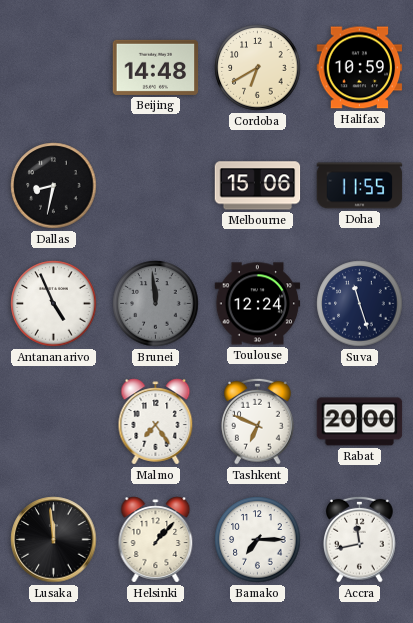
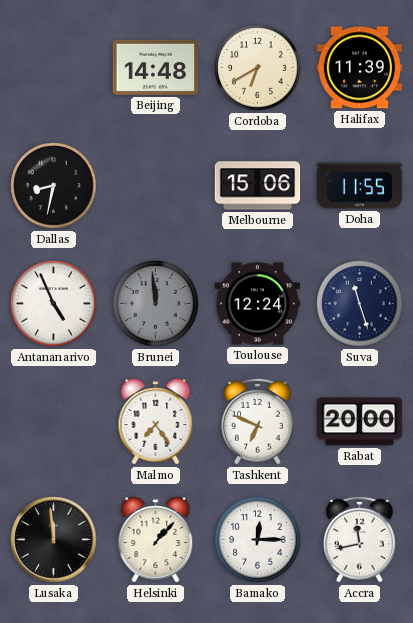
Halifax: 10:59 -> 11:39
Bamako: 7:15 -> 12:15
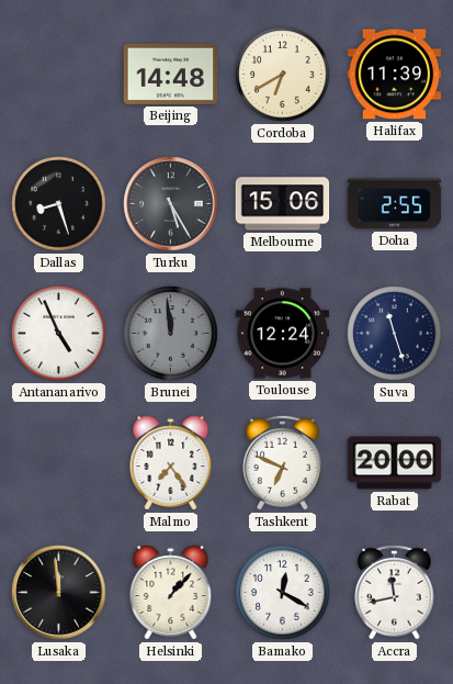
Dallas: 8:32 -> 8:27
Turku: none -> 5:25
Doha: 11:55 -> 2:55
Bamako: 12:15 -> 12:20
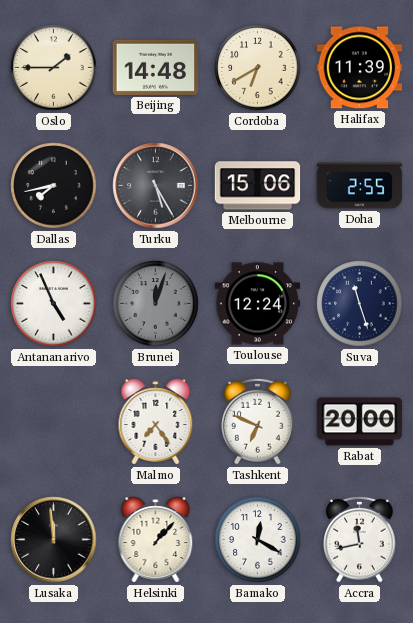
Oslo: none -> 1:45
Dallas: 8:27 -> 7:43
Brunei: 11:59 -> 12:03
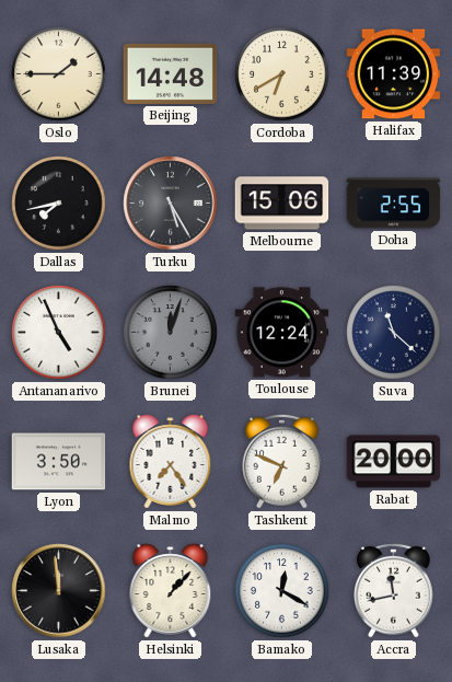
Suva: 11:27 -> 11:22
Lyon: none -> 3:50
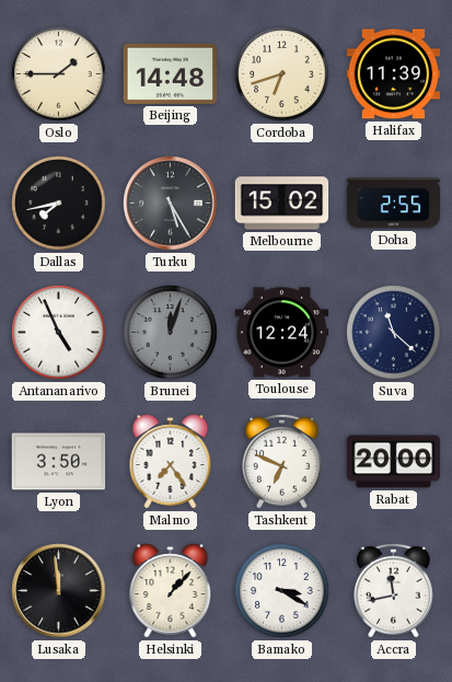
Cordoba: 6:40 -> 6:42
Melbourne: 15:06 -> 15:02
Bamako: 12:20 -> 3:20
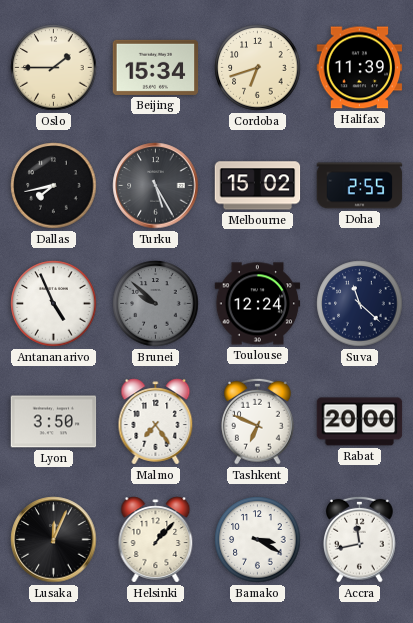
Beijing: 14:48 -> 15:34
Brunei: 12:03 -> 9:52
Lusaka: 11:59 -> 12:04
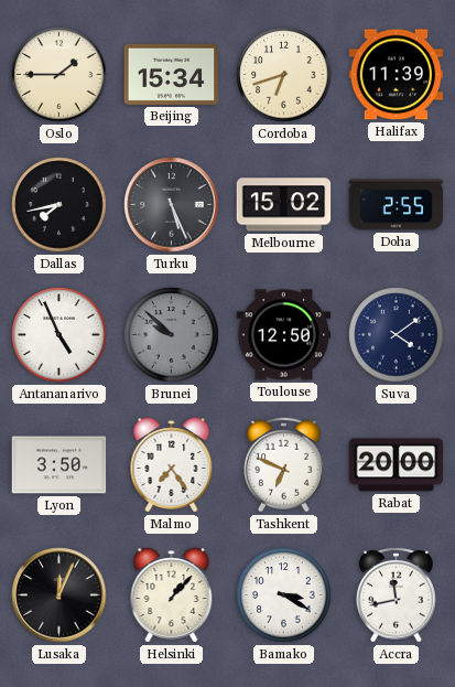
Turku: 5:25 -> 5:26
Toulouse: 12:24 -> 12:50
Suva: 11:22 -> 4:09
